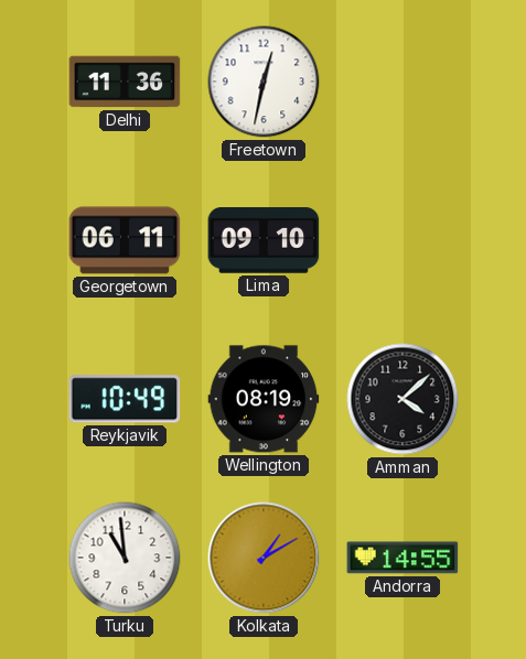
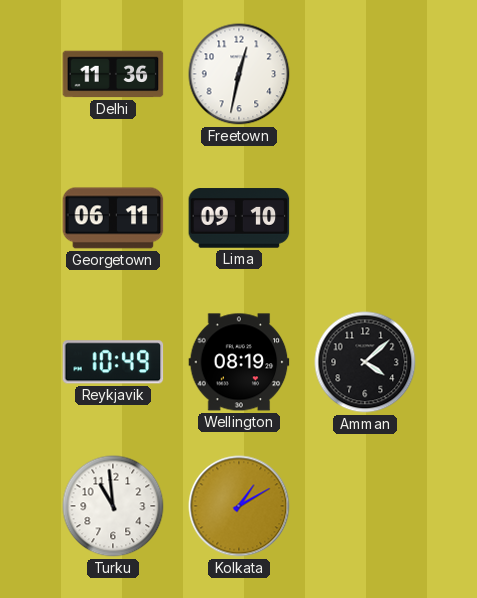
Andorra: 14:55 -> none
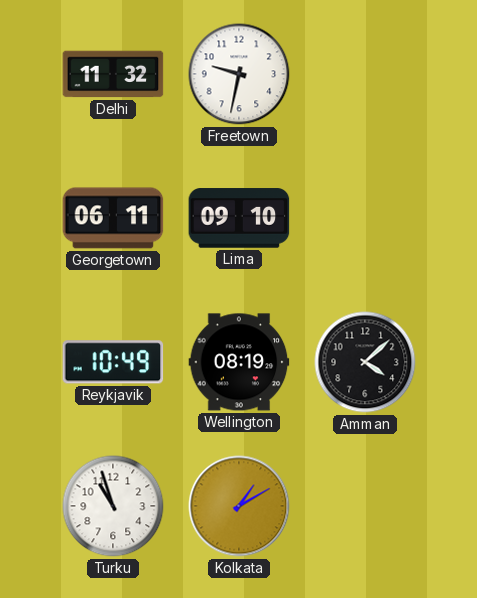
Delhi: 11:36 -> 11:32
Freetown: 12:32 -> 9:32
Turku: 10:59 -> 10:57
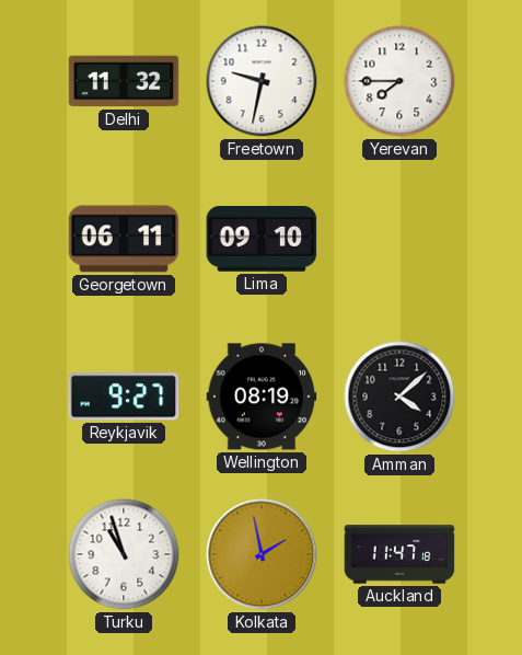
Yerevan: none -> 7:45
Reykjavik: 10:49 -> 9:27
Kolkata: 1:10 -> 1:58
Auckland: none -> 11:47
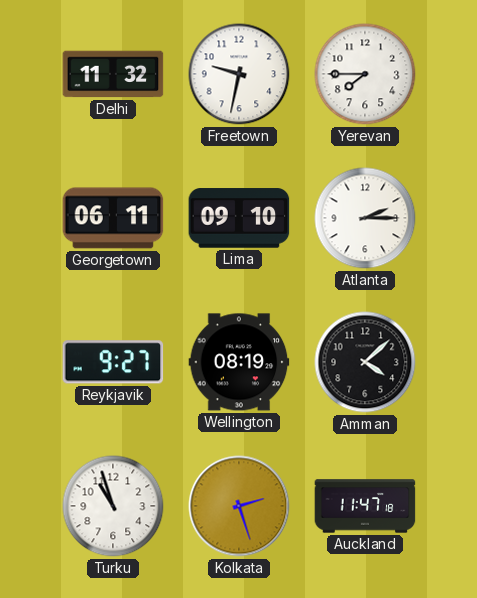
Atlanta: none -> 2:15
Kolkata: 1:58 -> 2:27
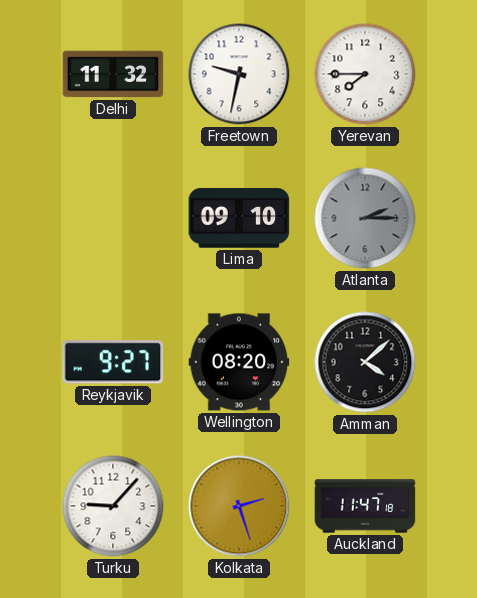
Georgetown: 06:11 -> none
Atlanta dial: white -> grey
Wellington: 08:19 -> 08:20
Turku: 10:57 -> 9:07
